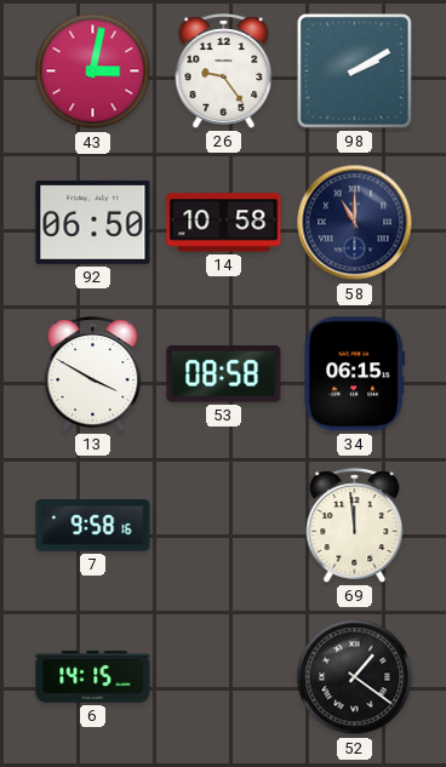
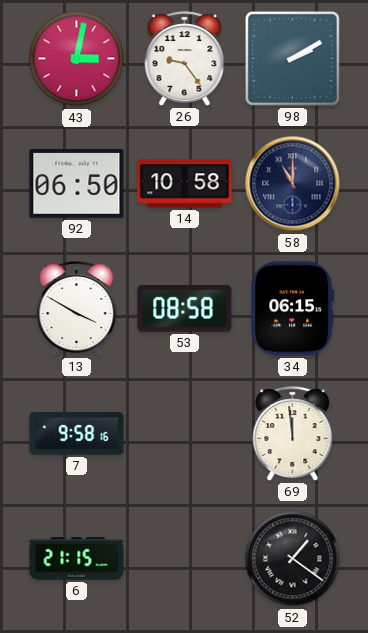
6: 14:15 -> 21:15
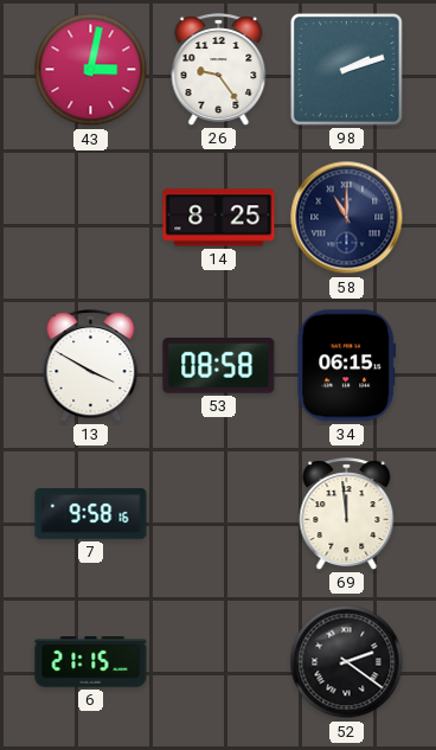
98: 2:10 -> 2:12
92: 06:50 -> none
14: 10:58 -> 8:25
52: 1:21 -> 2:21
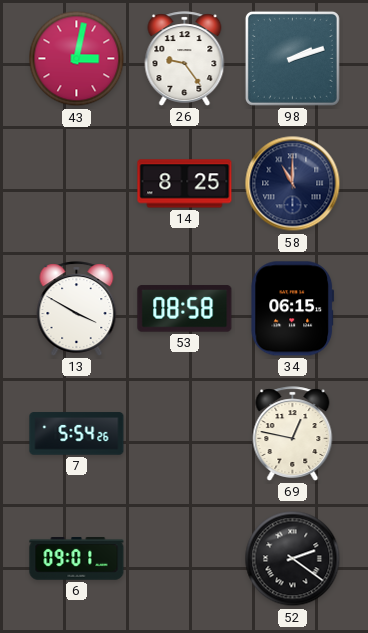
7: 9:58 -> 5:54
69: 11:59 -> 12:47
6: 21:15 -> 09:01
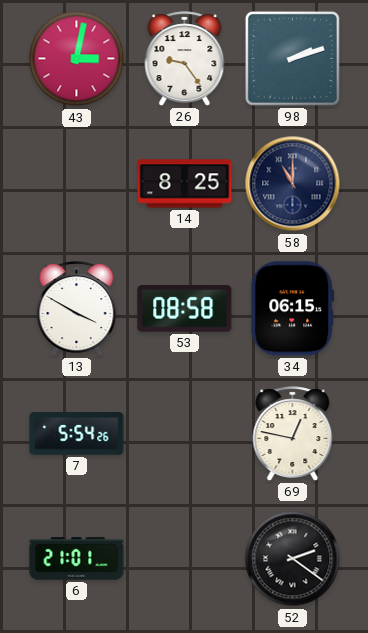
6: 09:01 -> 21:01
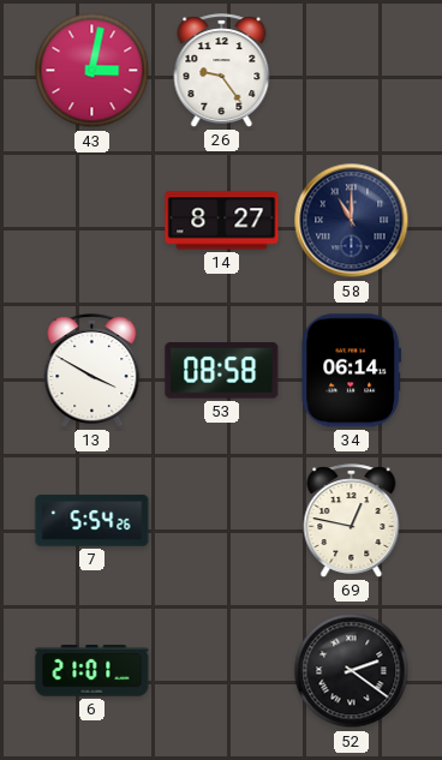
98: 2:12 -> none
14: 8:25 -> 8:27
34: 06:15 -> 06:14
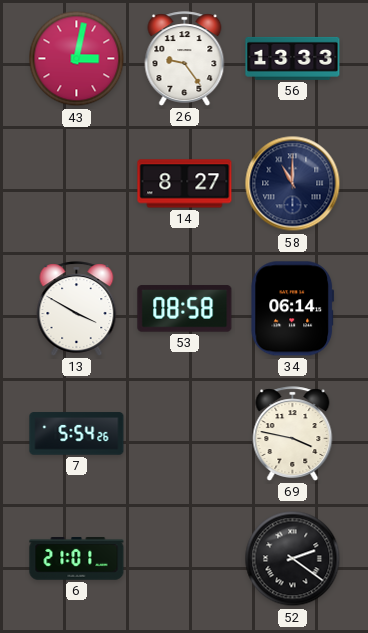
56: none -> 13:33
69: 12:47 -> 3:47
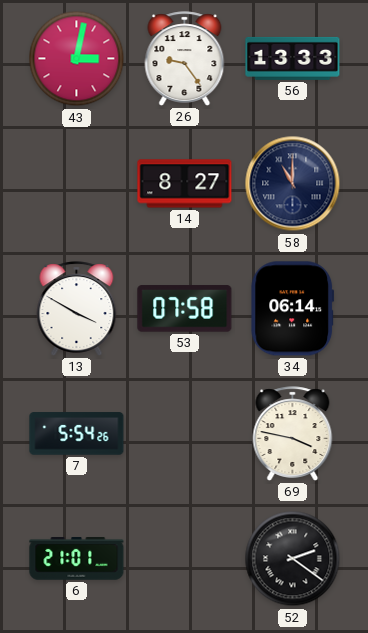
53: 08:58 -> 07:58
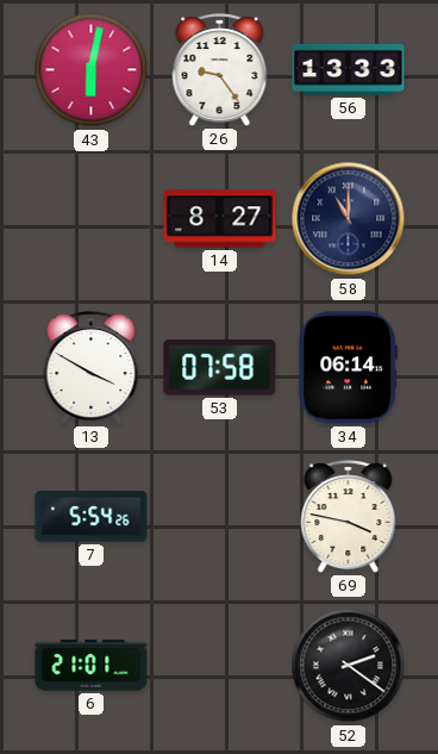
43: 3:02 -> 6:02
